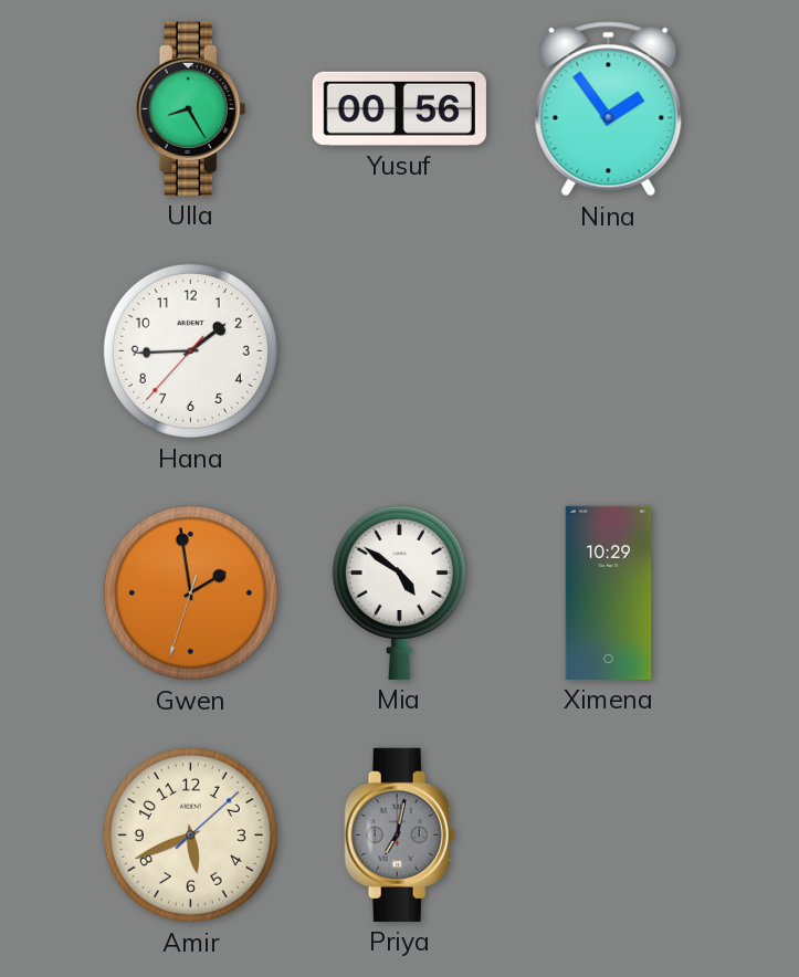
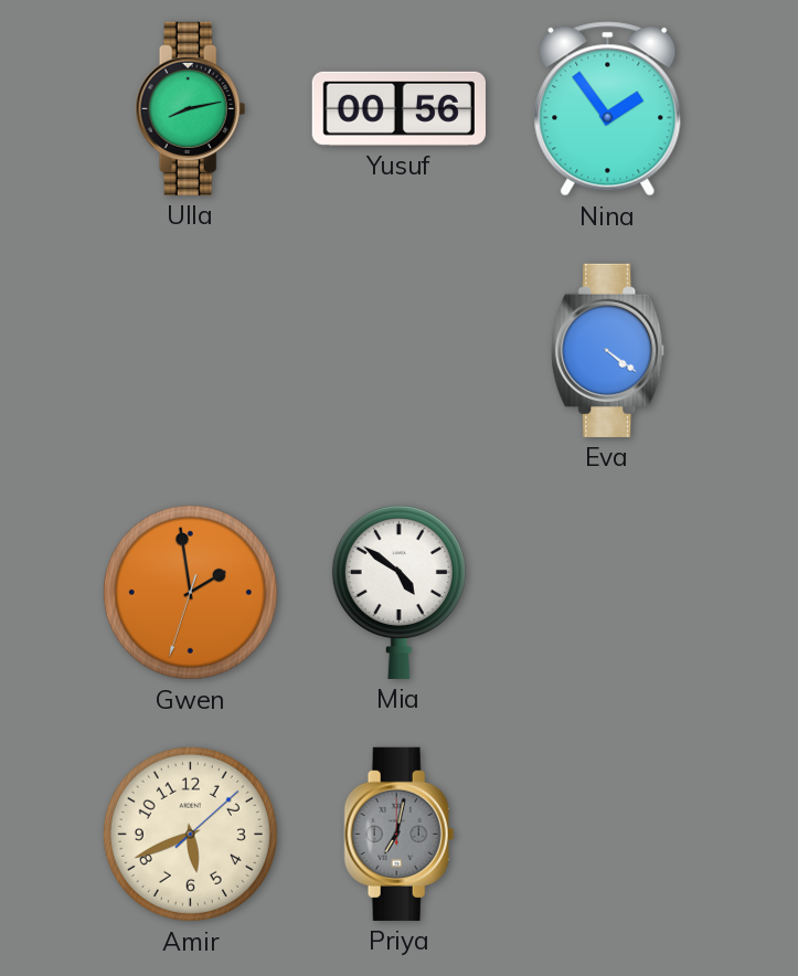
Ulla: 8:25 -> 8:13
Hana: 1:44 -> none
Eva: none -> 4:21
Ximena: 10:29 -> none
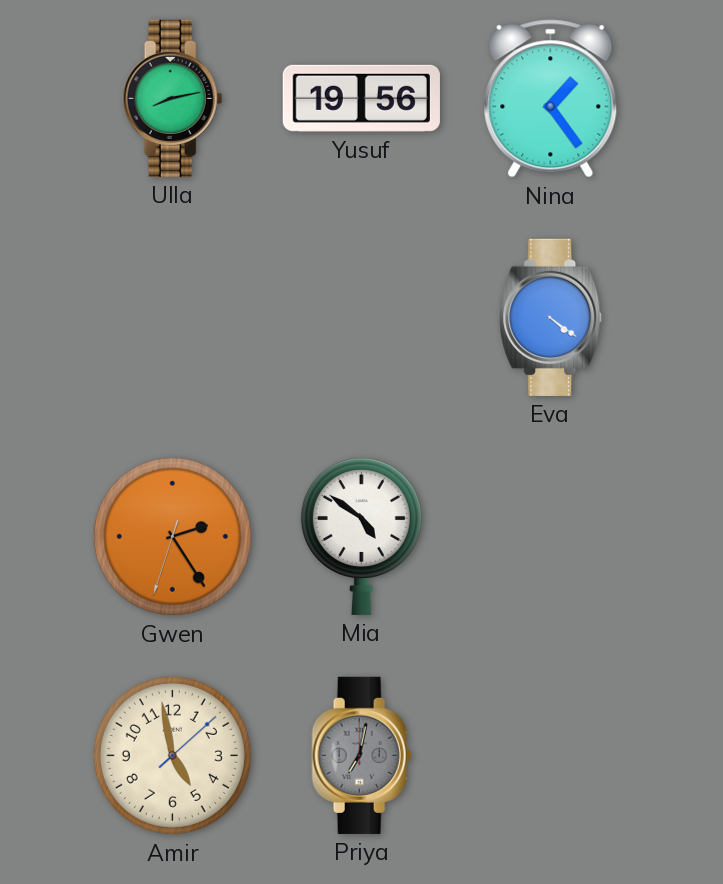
Yusuf: 00:56 -> 19:56
Nina: 1:54 -> 1:24
Gwen: 1:58 -> 2:24
Amir: 5:41 -> 4:58
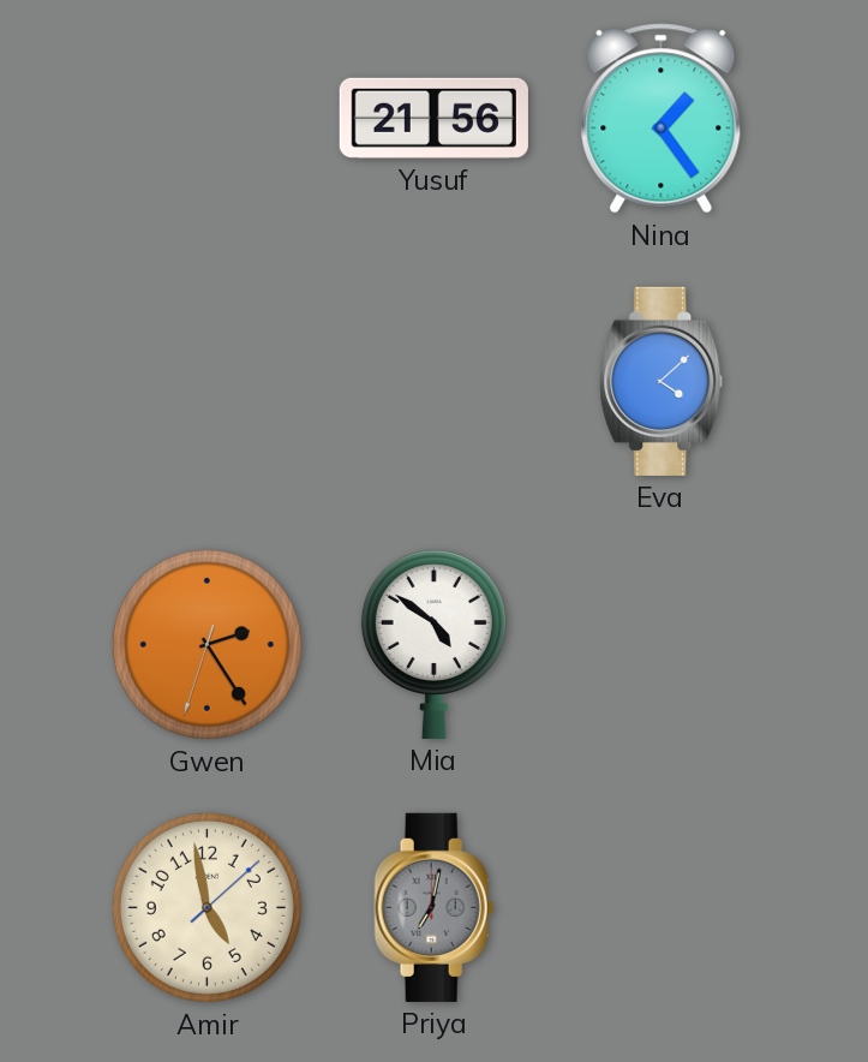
Ulla: 8:13 -> none
Yusuf: 19:56 -> 21:56
Eva: 4:21 -> 4:08
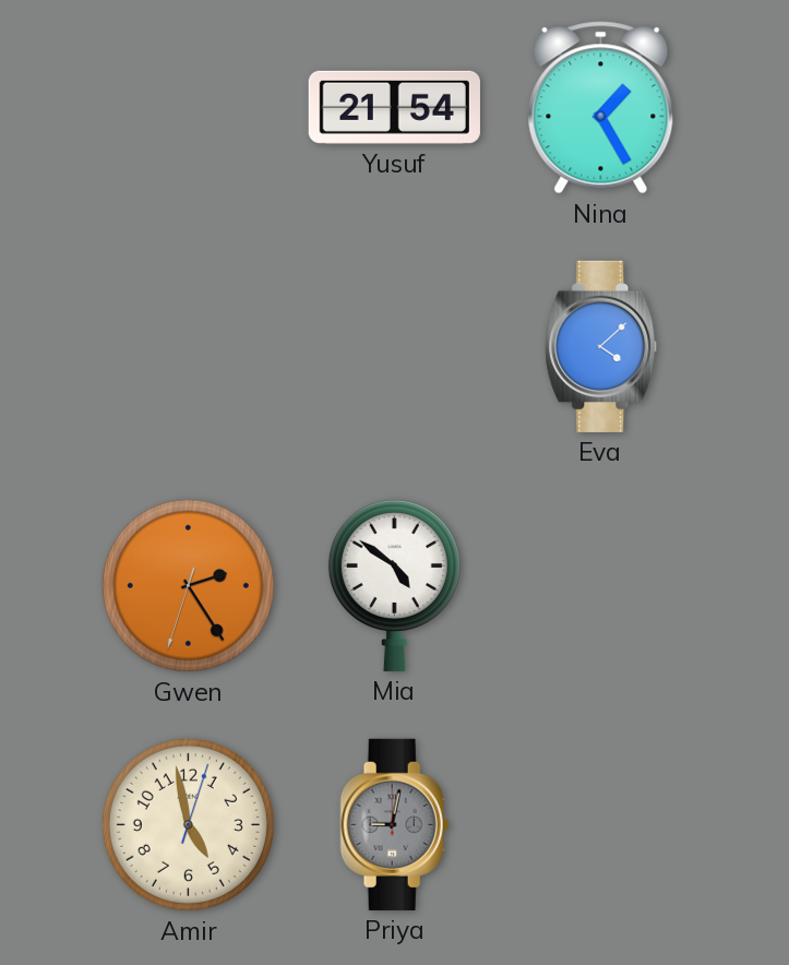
Yusuf: 21:56 -> 21:54
Nina: 1:24 -> 1:25
Amir: 4:58:08 -> 4:58:03
Priya: 7:02 -> 9:02
